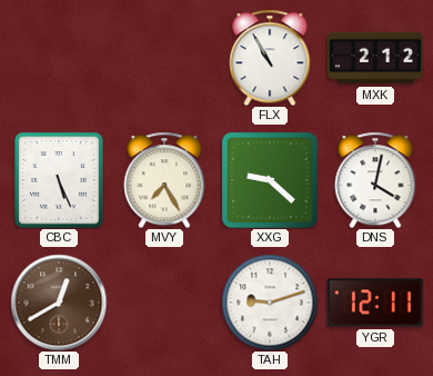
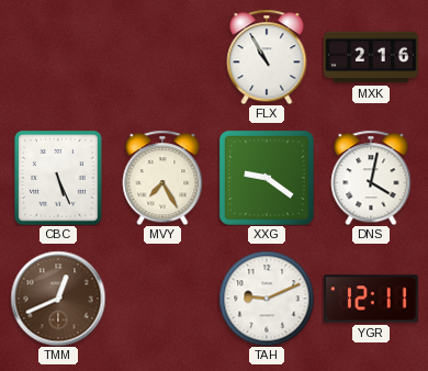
MXK: 2:12 -> 2:16
XXG: 9:22 -> 9:21
TMM: 12:40 -> 12:41
TAH: 9:12 -> 9:11
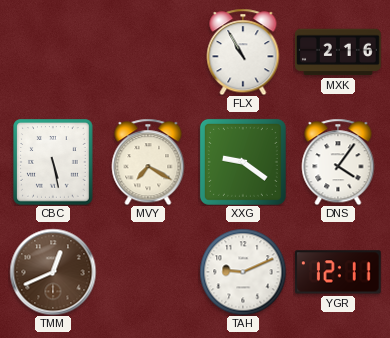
CBC: 5:26 -> 5:28
MVY: 7:25 -> 7:20
DNS: 4:02 -> 4:06
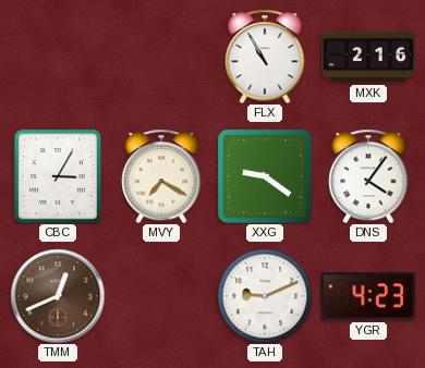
CBC: 5:28 -> 3:05
YGR: 12:11 -> 4:23
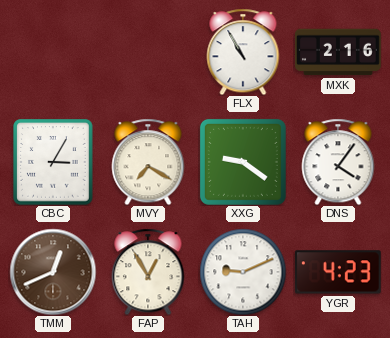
FAP: none -> 12:55
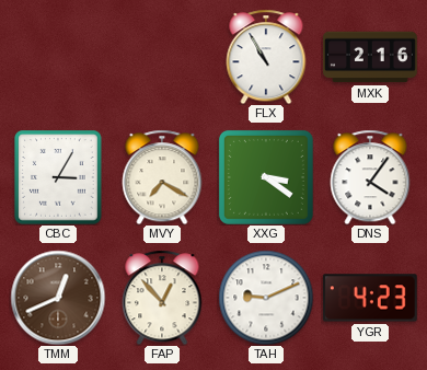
XXG: 9:21 -> 3:21
FAP: 12:55 -> 12:53
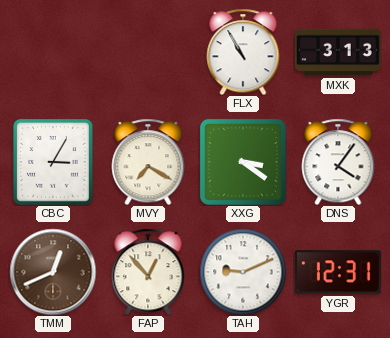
MXK: 2:16 -> 3:13
YGR: 4:23 -> 12:31
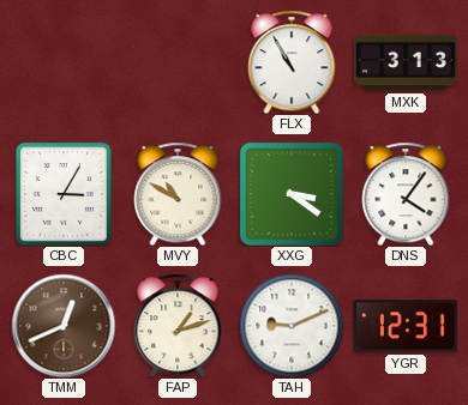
MVY: 7:20 -> 10:50
FAP: 12:53 -> 1:12
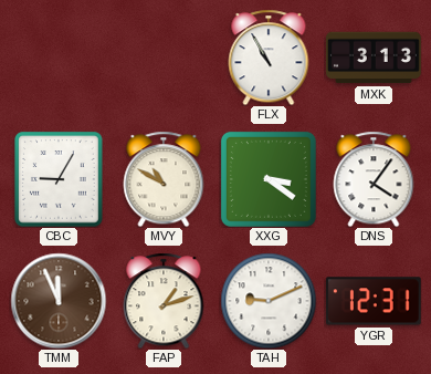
CBC: 3:05 -> 9:05
TMM: 12:41 -> 11:56
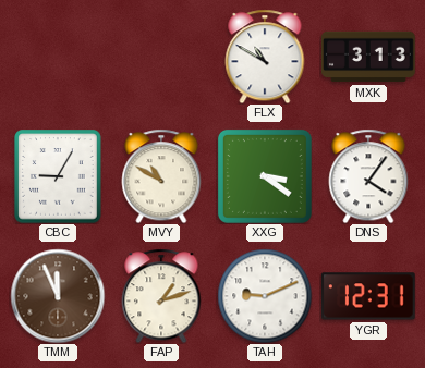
FLX: 10:55 -> 10:50
